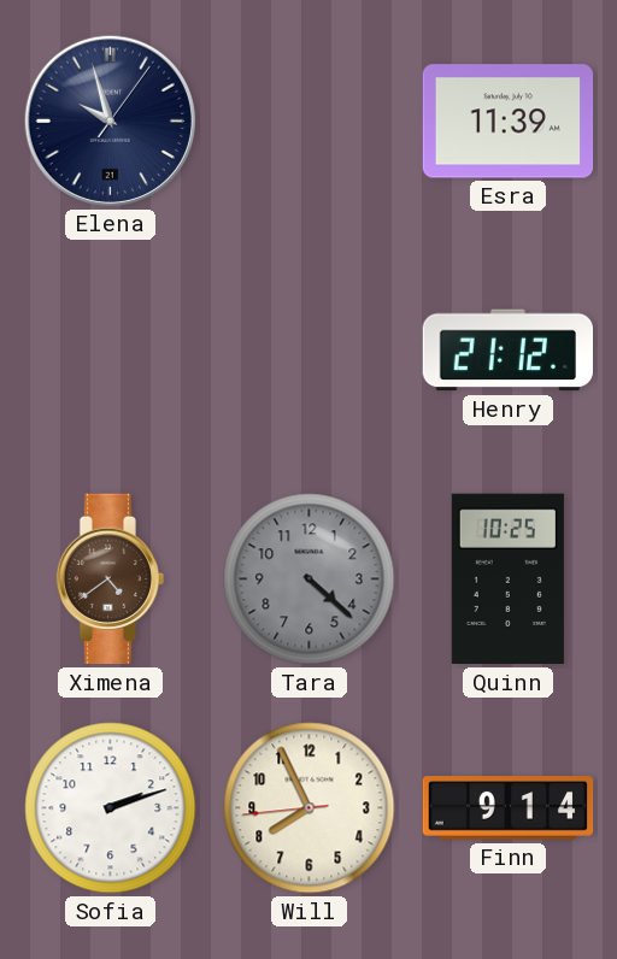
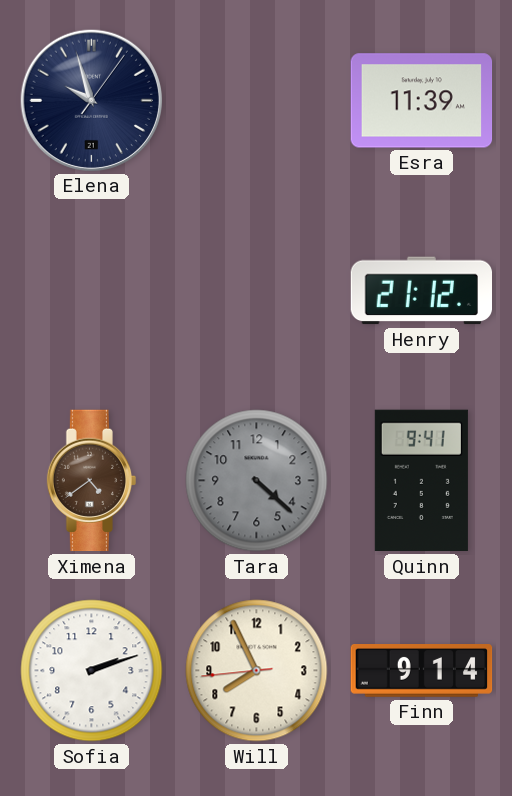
Quinn: 10:25 -> 9:41
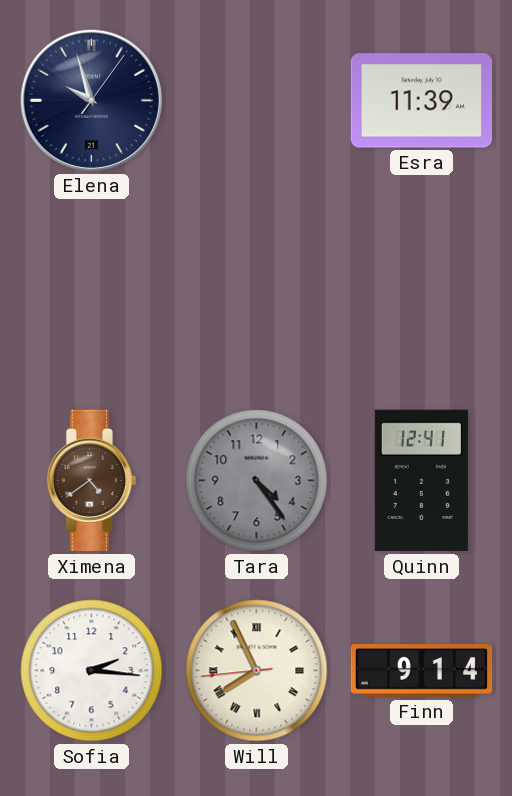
Henry: 21:12 -> none
Tara: 4:22 -> 4:24
Quinn: 9:41 -> 12:41
Sofia: 2:12 -> 2:16
Will numerals: Arabic -> Roman
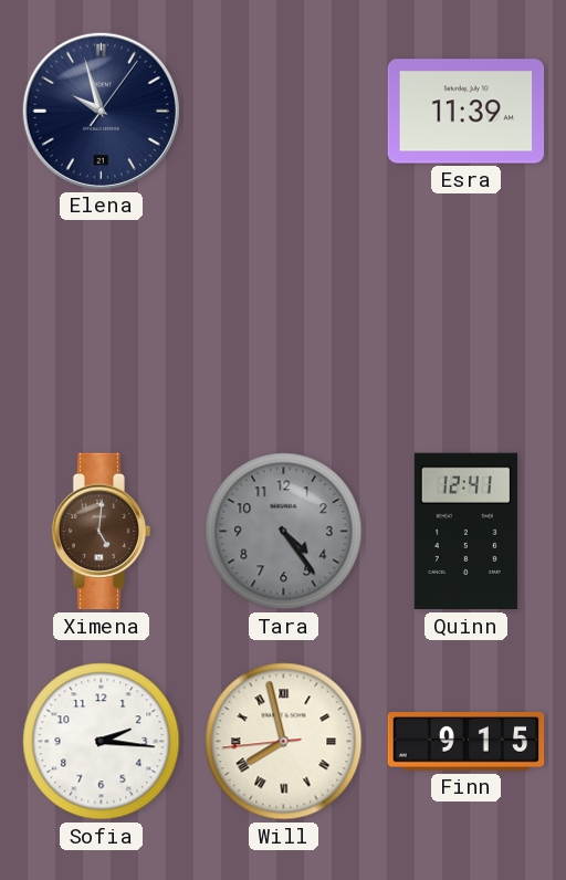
Ximena: 4:39 -> 5:01
Will: 7:55 -> 7:57
Finn: 9:14 -> 9:15
